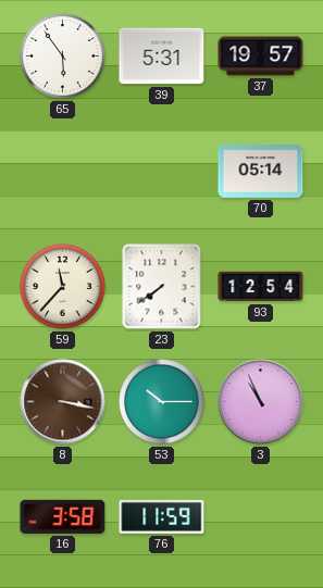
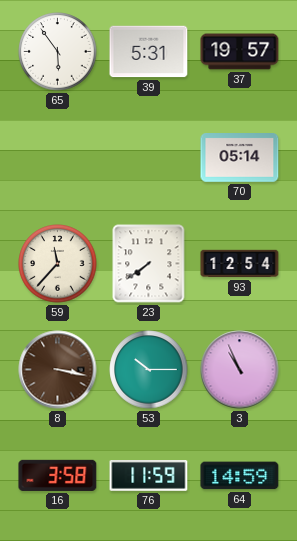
64: none -> 14:59
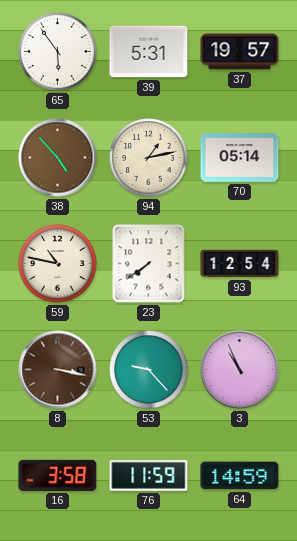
38: none -> 4:53
94: none -> 1:13
59: 11:37 -> 10:47
53: 10:15 -> 9:23
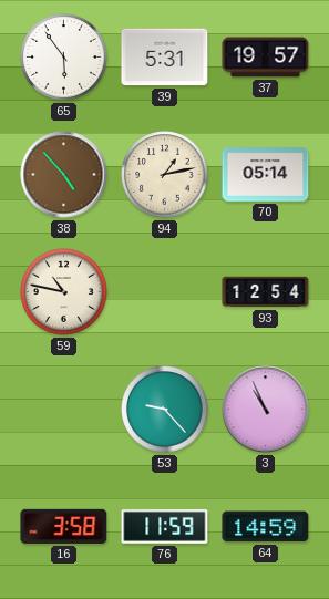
23: 7:39 -> none
8: 3:17 -> none
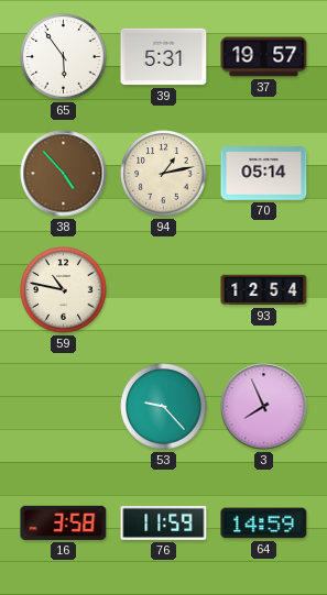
3: 10:56 -> 7:56
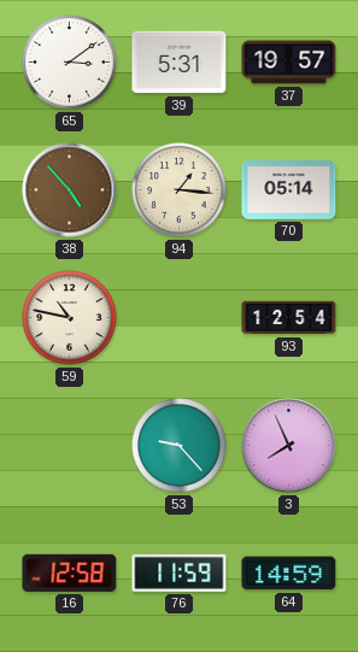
65: 5:54 -> 3:09
94: 1:13 -> 1:16
16: 3:58 -> 12:58
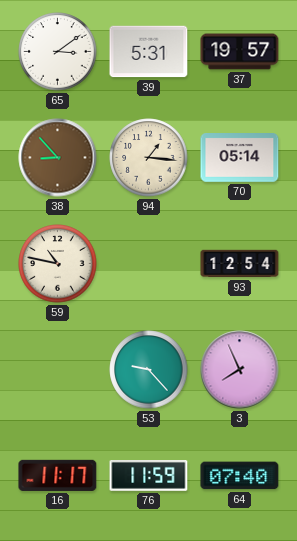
38: 4:53 -> 8:53
16: 12:58 -> 11:17
64: 14:59 -> 07:40
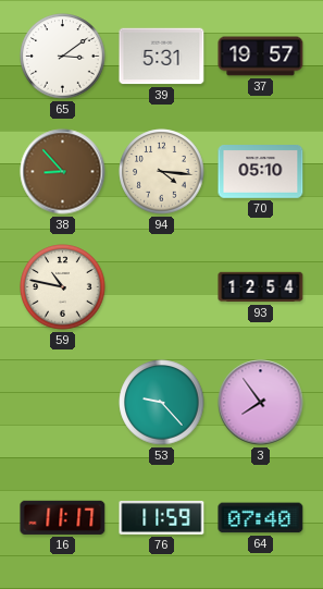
94: 1:16 -> 4:16
70: 05:14 -> 05:10
3: 7:56 -> 7:54
